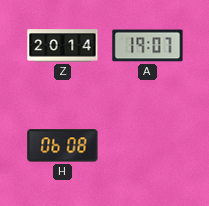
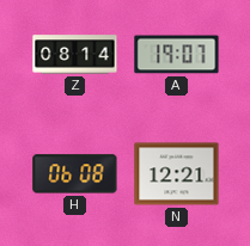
Z: 20:14 -> 08:14
N: none -> 12:21
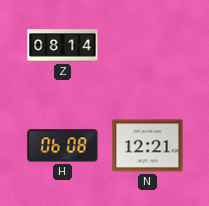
A: 19:07 -> none
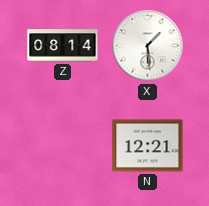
X: none -> 1:29
H: 06:08 -> none
